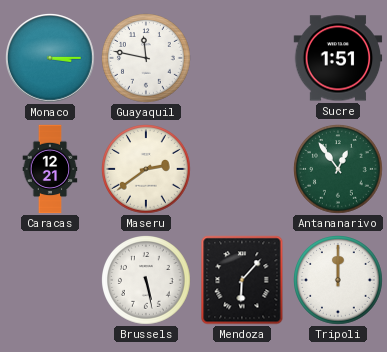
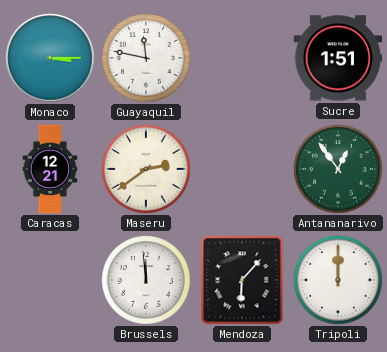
Brussels: 5:28 -> 11:59
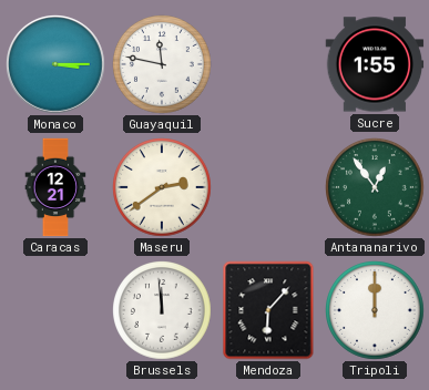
Sucre: 1:51 -> 1:55
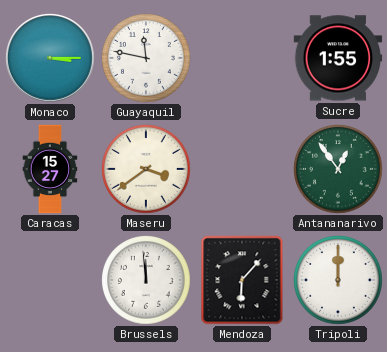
Caracas: 12:21 -> 15:27
Maseru: 2:39 -> 3:39
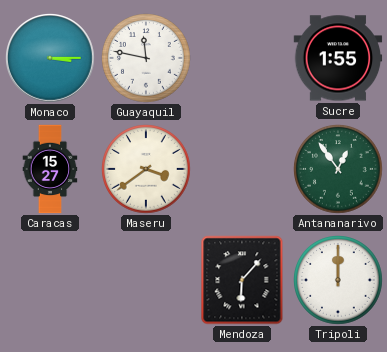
Brussels: 11:59 -> none
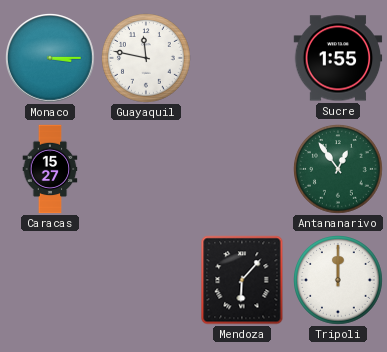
Maseru: 3:39 -> none
